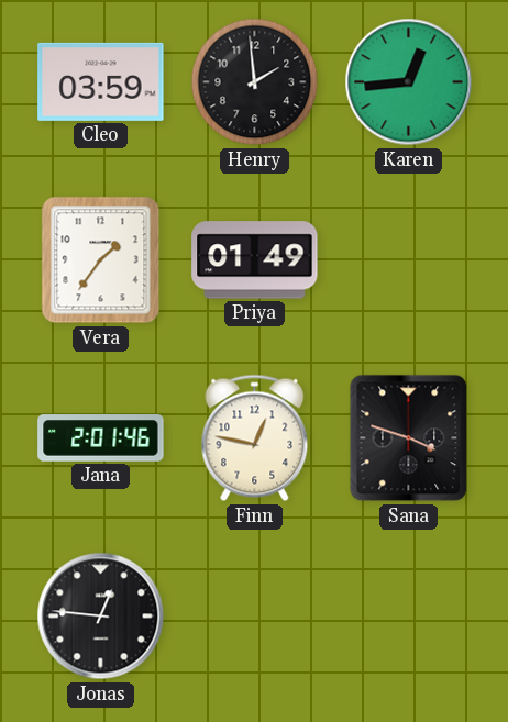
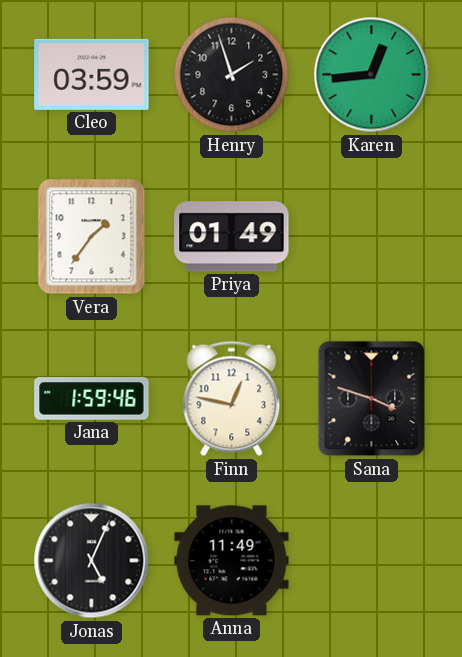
Henry: 1:59 -> 1:57
Jana: 2:01 -> 1:59
Jonas: 12:46 -> 5:04
Anna: none -> 11:49
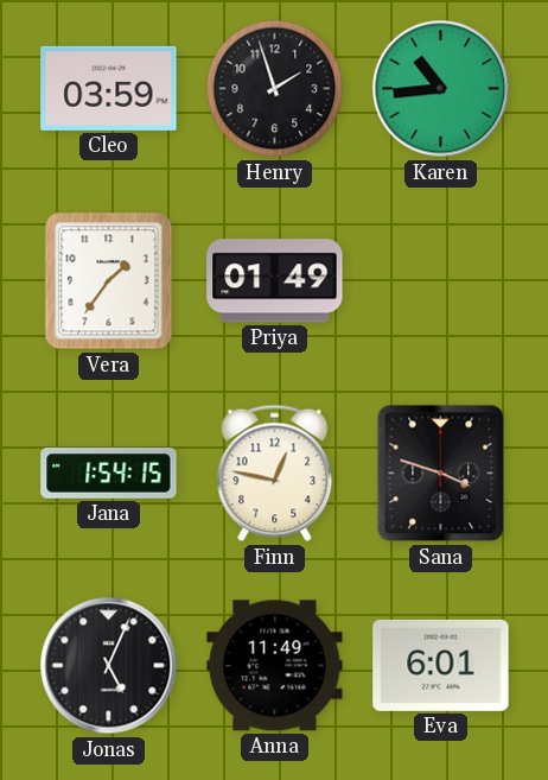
Karen: 12:44 -> 10:44
Jana: 1:59 -> 1:54
Eva: none -> 6:01
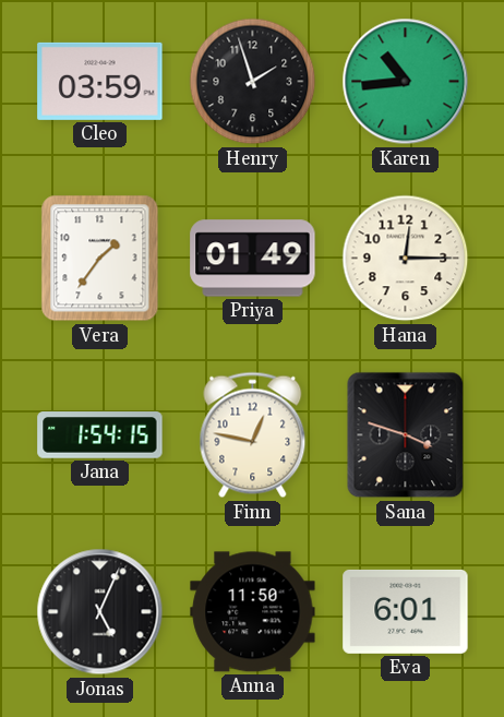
Hana: none -> 12:15
Anna: 11:49 -> 11:50
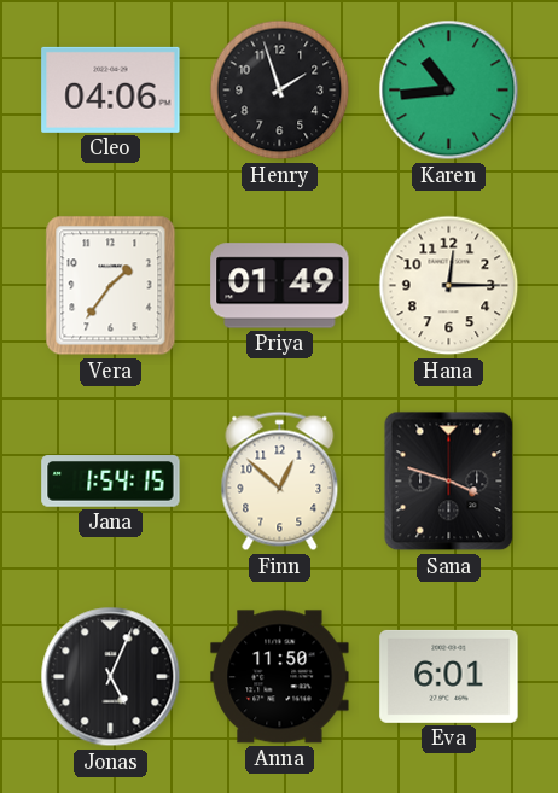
Cleo: 03:59 -> 04:06
Finn: 12:47 -> 12:52
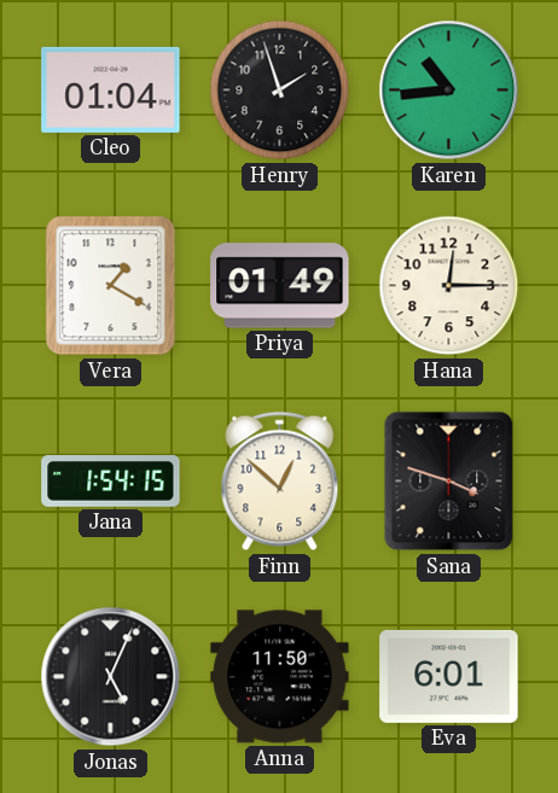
Cleo: 04:06 -> 01:04
Vera: 1:36 -> 1:20
